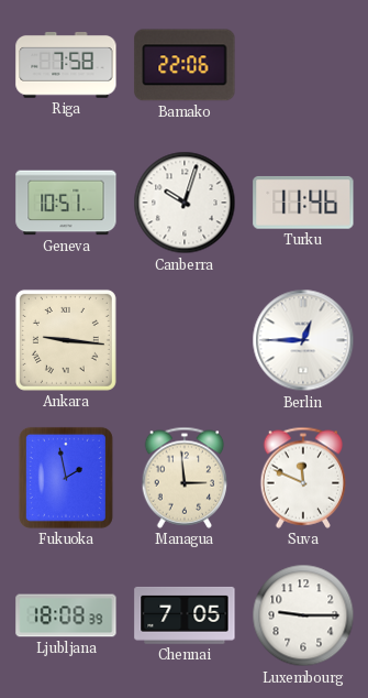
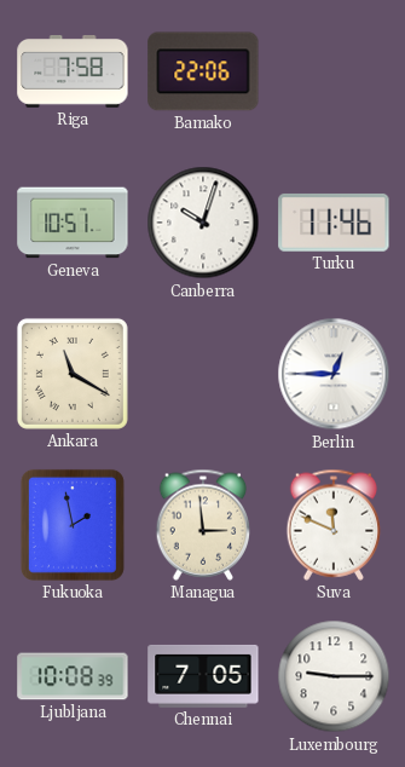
Ankara: 9:16 -> 11:20
Ljubljana: 18:08 -> 10:08
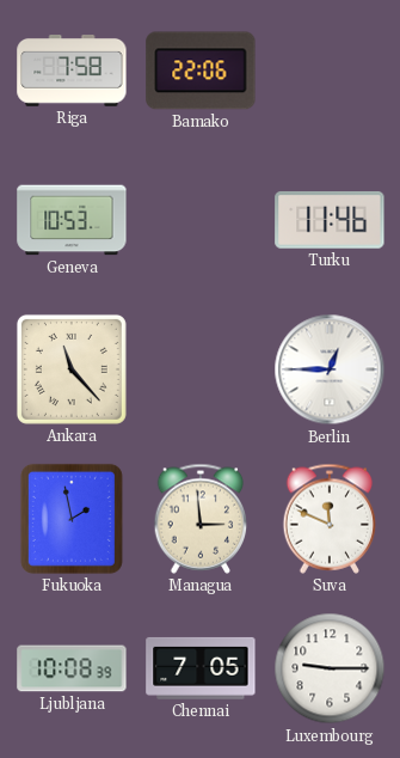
Geneva: 10:51 -> 10:53
Canberra: 10:03 -> none
Ankara: 11:20 -> 11:23
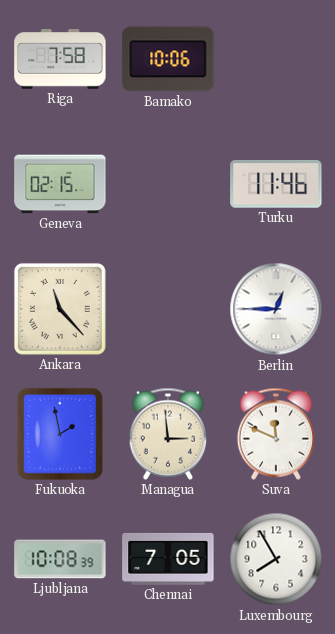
Bamako: 22:06 -> 10:06
Geneva: 10:53 -> 02:15
Luxembourg: 9:15 -> 7:55
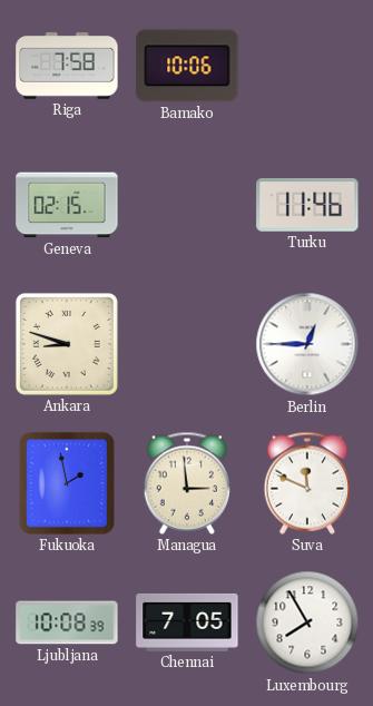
Ankara: 11:23 -> 8:48
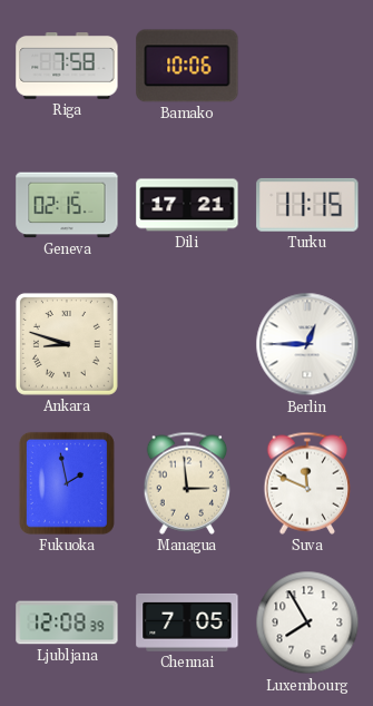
Dili: none -> 17:21
Turku: 11:46 -> 11:15
Ljubljana: 10:08 -> 12:08
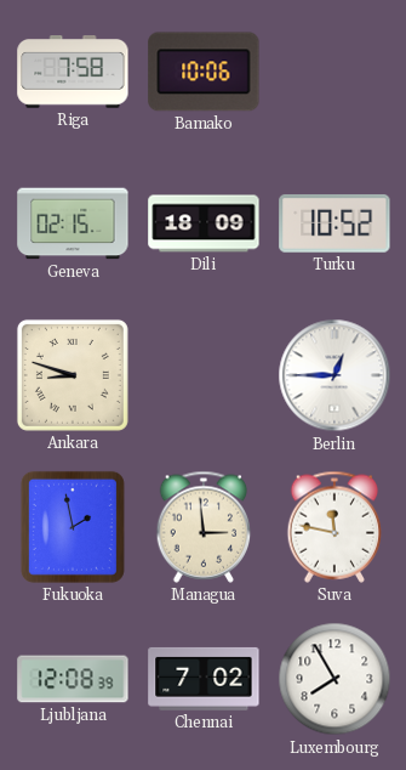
Dili: 17:21 -> 18:09
Turku: 11:15 -> 10:52
Suva: 11:49 -> 11:47
Chennai: 7:05 -> 7:02
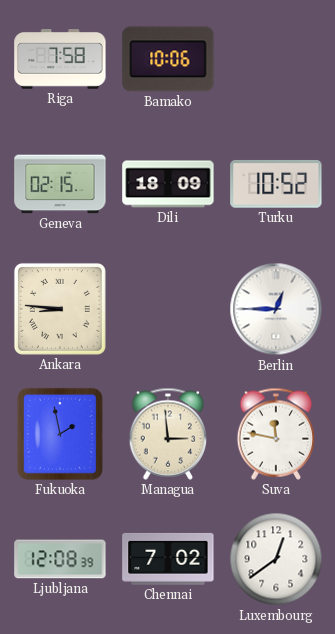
Ankara: 8:48 -> 8:46
Luxembourg: 7:55 -> 12:39
